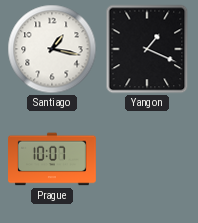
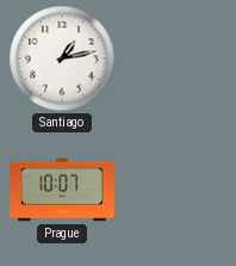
Santiago: 1:17 -> 1:13
Yangon: 1:19 -> none
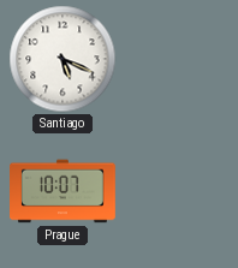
Santiago: 1:13 -> 5:19
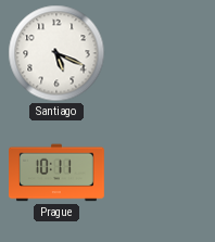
Prague: 10:07 -> 10:11
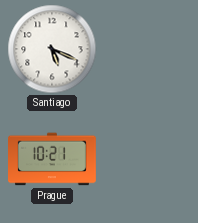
Prague: 10:11 -> 10:21
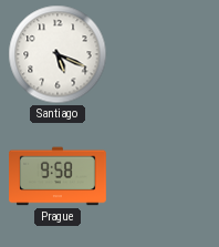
Prague: 10:21 -> 9:58
